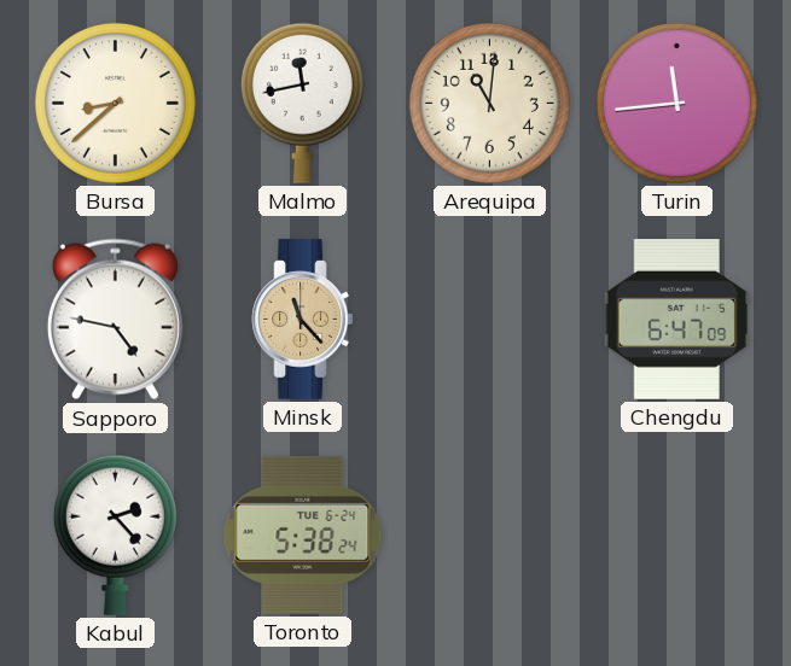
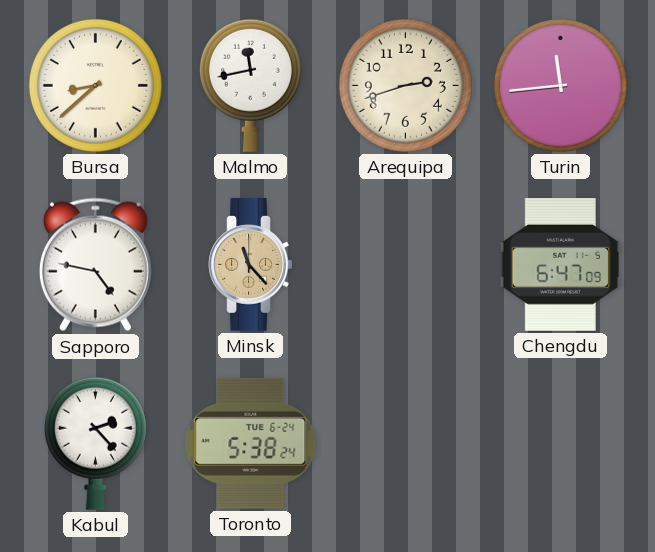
Arequipa: 11:01 -> 2:42
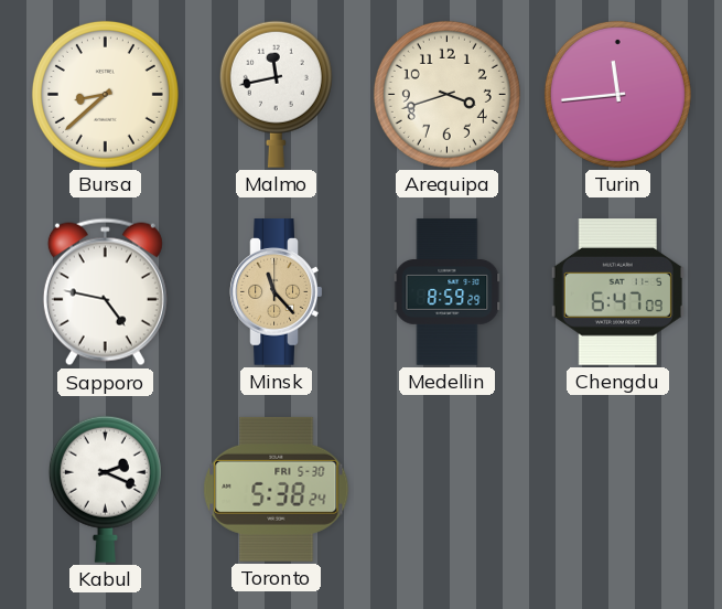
Arequipa: 2:42 -> 3:42
Medellin: none -> 8:59
Kabul: 2:23 -> 2:19
Toronto date: TUE 6-24 -> FRI 5-30
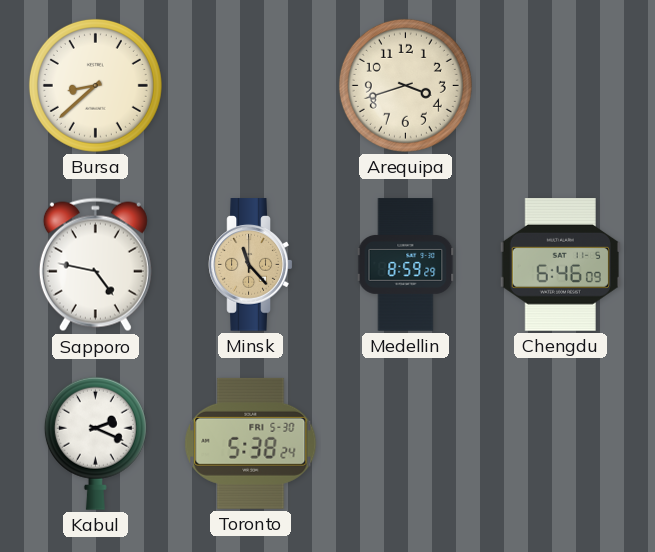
Malmo: 11:43 -> none
Turin: 11:44 -> none
Chengdu: 6:47 -> 6:46
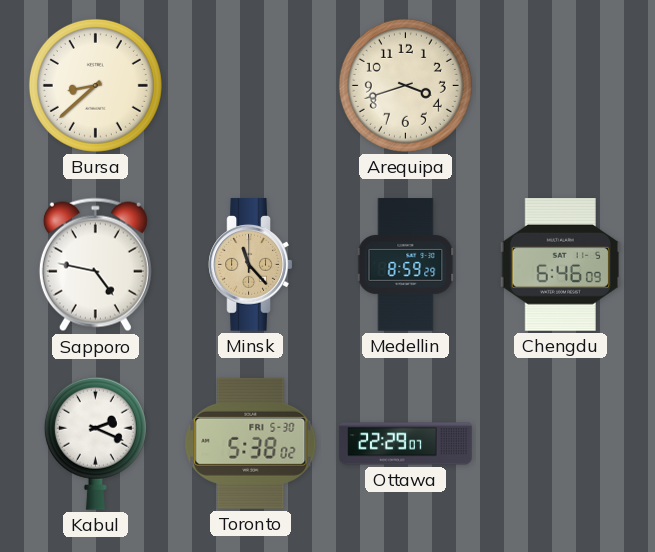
Toronto: 5:38:24 -> 5:38:02
Ottawa: none -> 22:29
